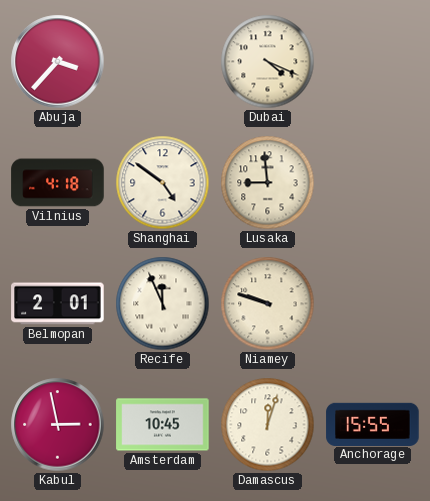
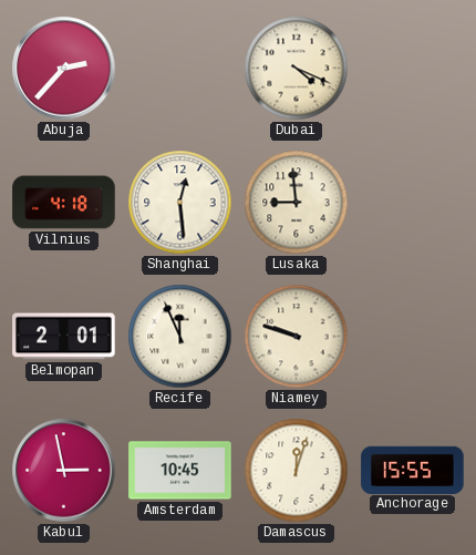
Abuja: 3:37 -> 2:37
Shanghai: 4:51 -> 12:29
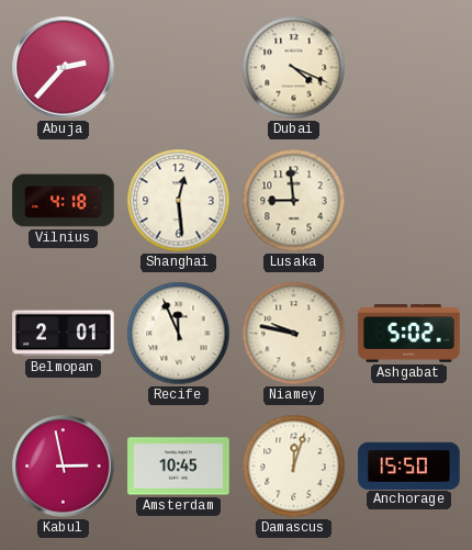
Niamey: 9:48 -> 9:47
Ashgabat: none -> 5:02
Anchorage: 15:55 -> 15:50
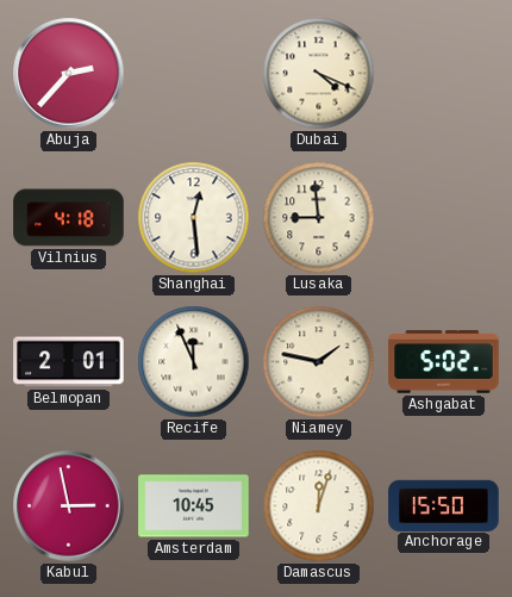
Niamey: 9:47 -> 1:47
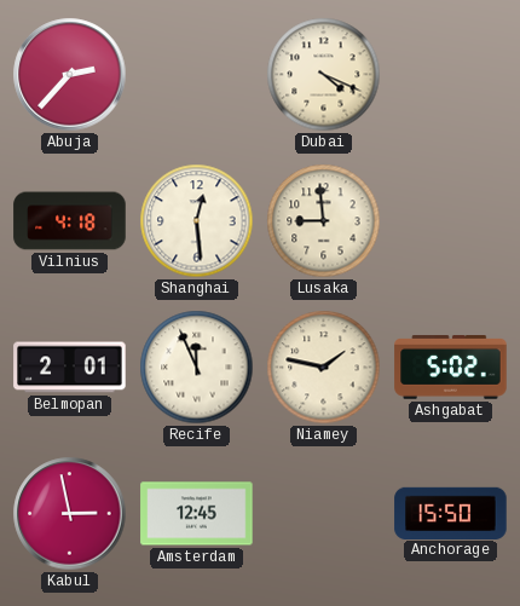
Amsterdam: 10:45 -> 12:45
Damascus: 12:03 -> none
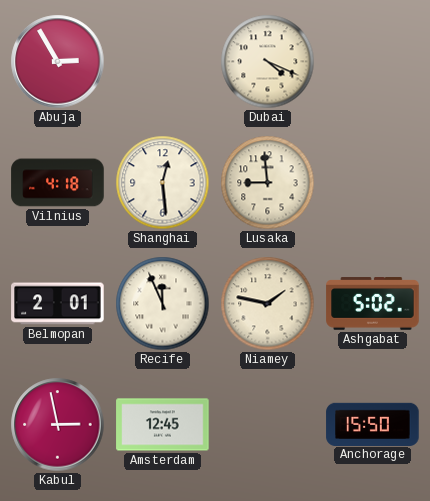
Abuja: 2:37 -> 2:55
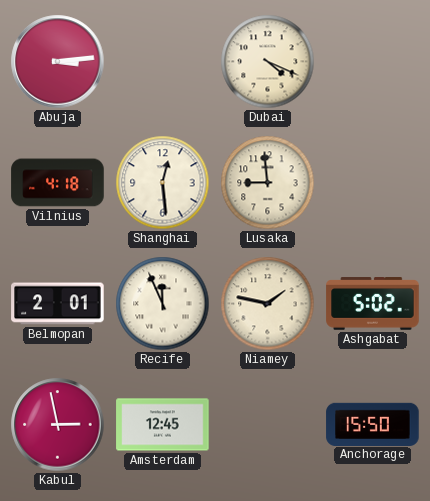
Abuja: 2:55 -> 3:14
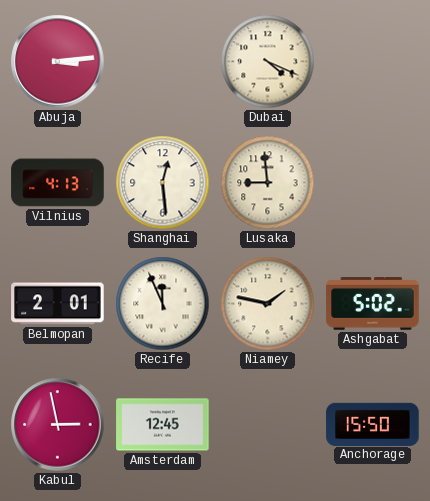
Vilnius: 4:18 -> 4:13
